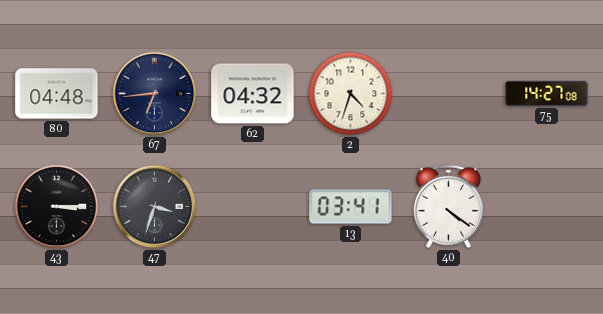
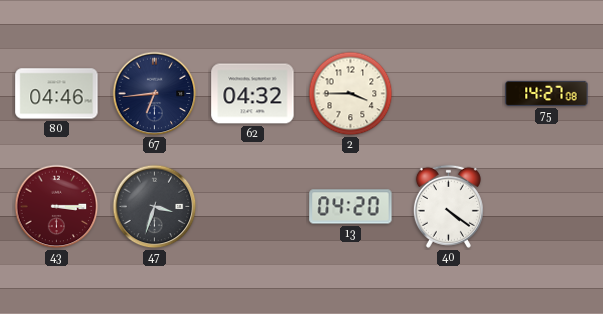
80: 04:48 -> 04:46
2: 4:33 -> 3:45
43 dial: black -> burgundy
13: 03:41 -> 04:20
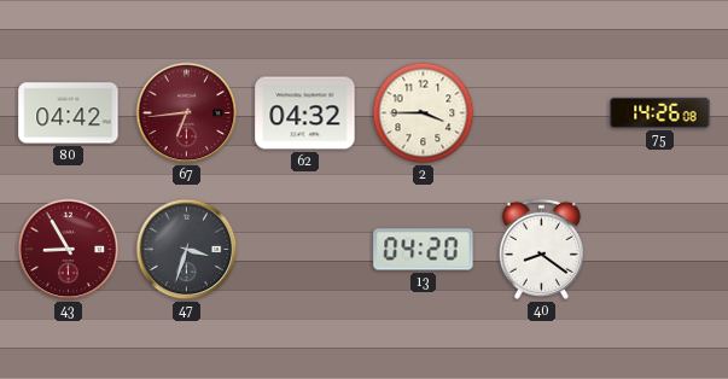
80: 04:46 -> 04:42
67 dial: navy -> burgundy
75: 14:27 -> 14:26
43: 3:15 -> 8:55
40: 4:21 -> 8:21
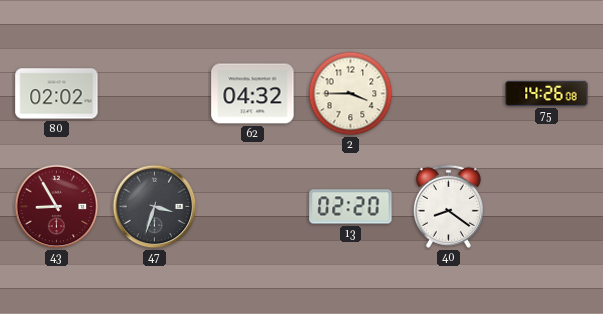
80: 04:42 -> 02:02
67: 6:44 -> none
13: 04:20 -> 02:20
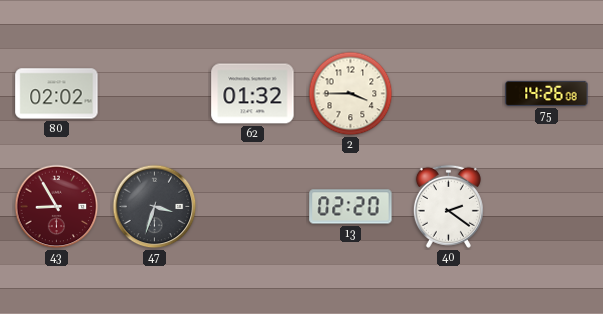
62: 04:32 -> 01:32
40: 8:21 -> 2:21
